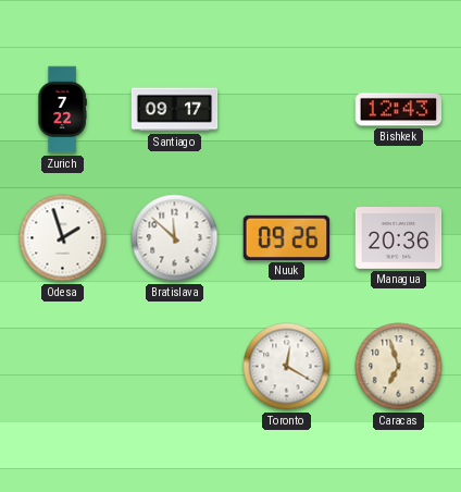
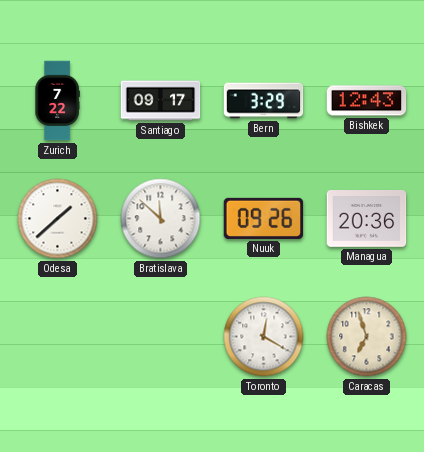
Bern: none -> 3:29
Odesa: 1:57 -> 1:38
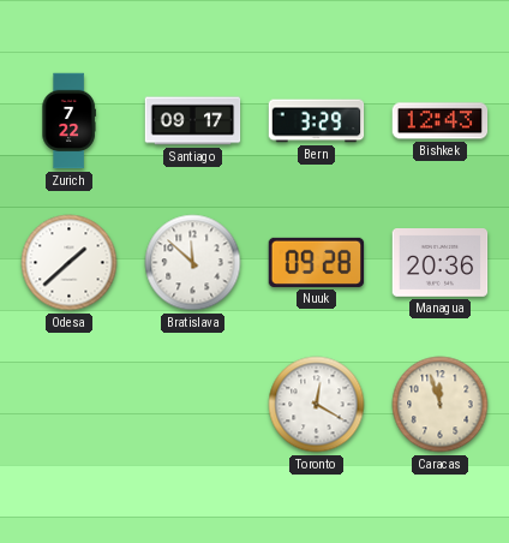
Nuuk: 09:26 -> 09:28
Caracas: 6:57 -> 11:57
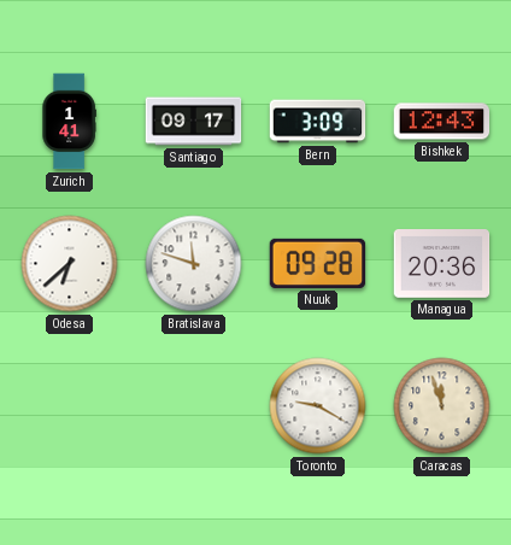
Zurich: 7:22 -> 1:41
Bern: 3:29 -> 3:09
Odesa: 1:38 -> 6:38
Bratislava: 11:52 -> 11:48
Toronto: 12:20 -> 9:20
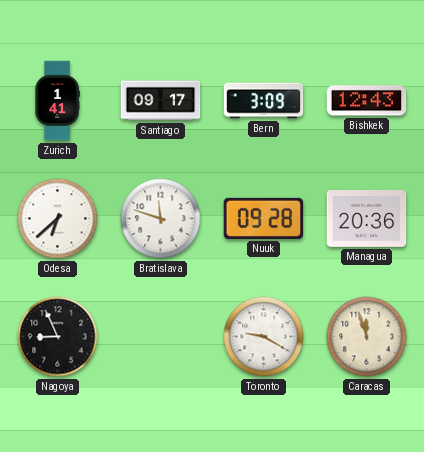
Nagoya: none -> 8:56
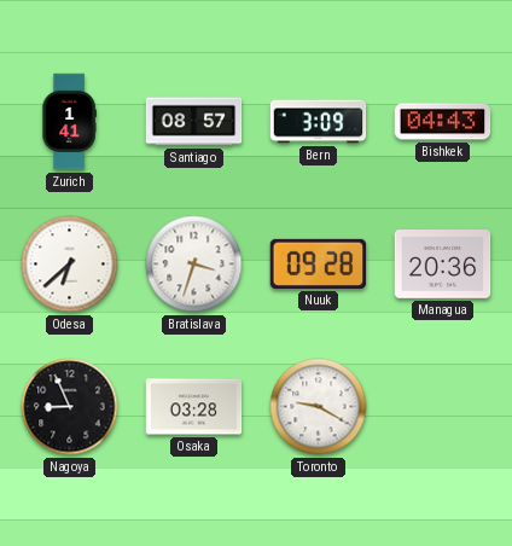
Santiago: 09:17 -> 08:57
Bishkek: 12:43 -> 04:43
Bratislava: 11:48 -> 3:33
Osaka: none -> 03:28
Caracas: 11:57 -> none
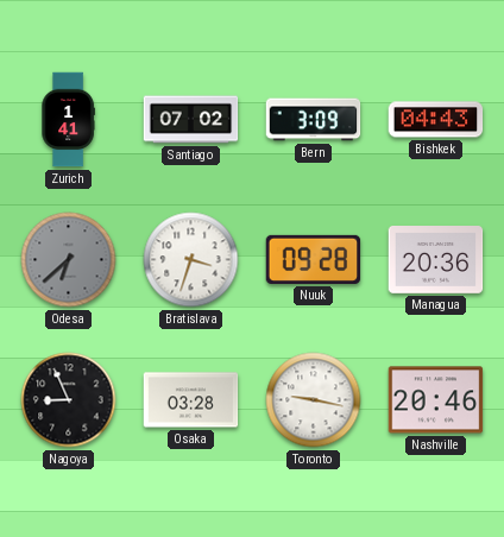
Santiago: 08:57 -> 07:02
Odesa dial: white -> grey
Toronto: 9:20 -> 9:17
Nashville: none -> 20:46
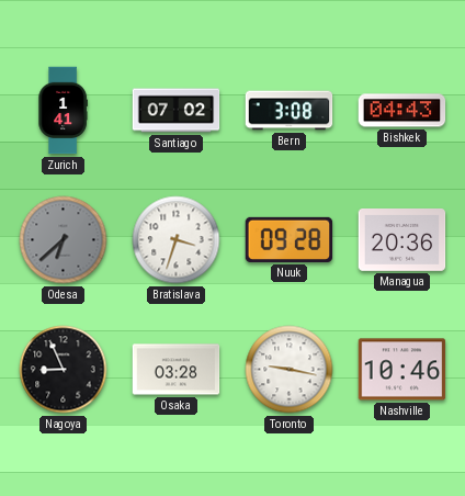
Bern: 3:09 -> 3:08
Nashville: 20:46 -> 10:46
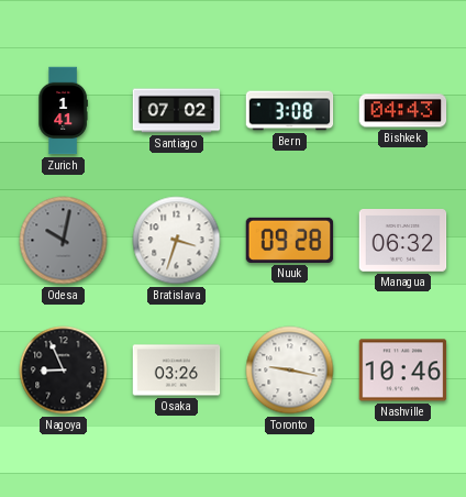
Odesa: 6:38 -> 10:02
Managua: 20:36 -> 06:32
Osaka: 03:28 -> 03:26
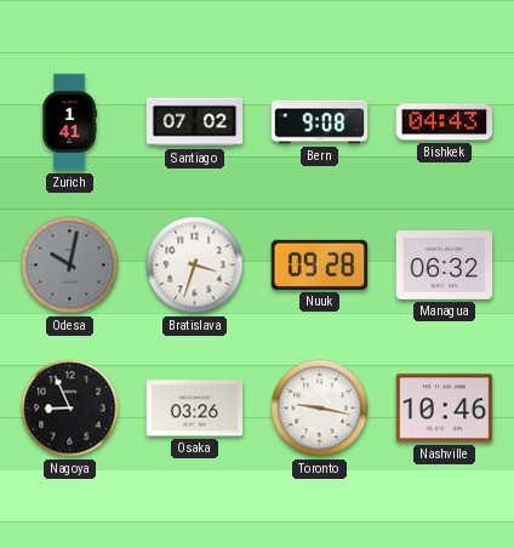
Bern: 3:08 -> 9:08
